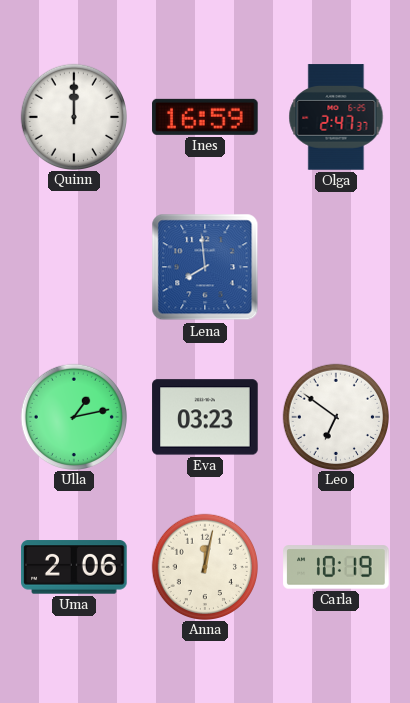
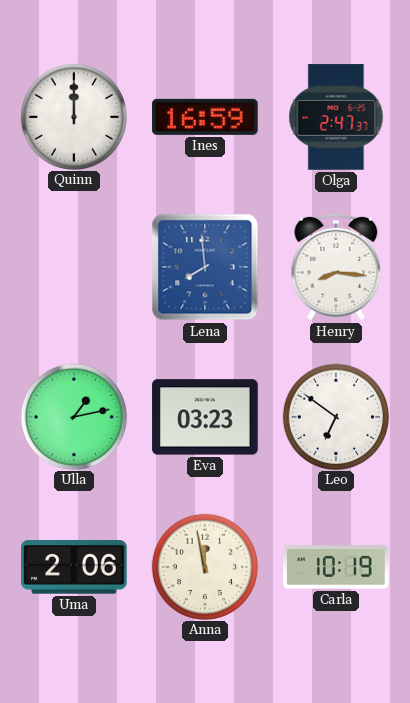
Henry: none -> 8:16
Anna: 12:02 -> 11:58
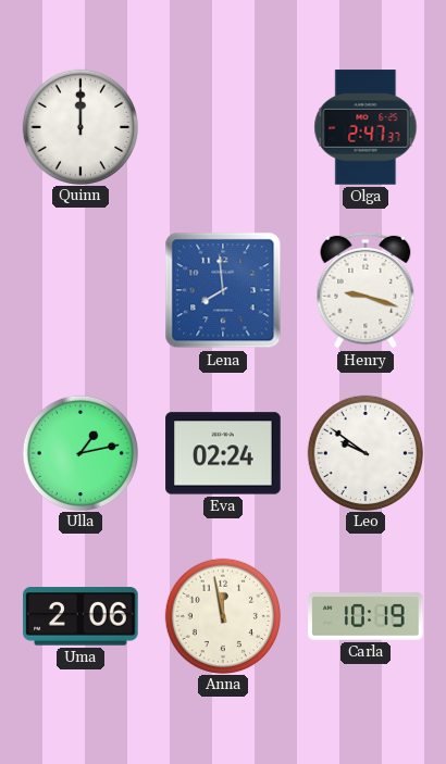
Ines: 16:59 -> none
Henry: 8:16 -> 9:18
Eva: 03:23 -> 02:24
Leo: 6:51 -> 9:51
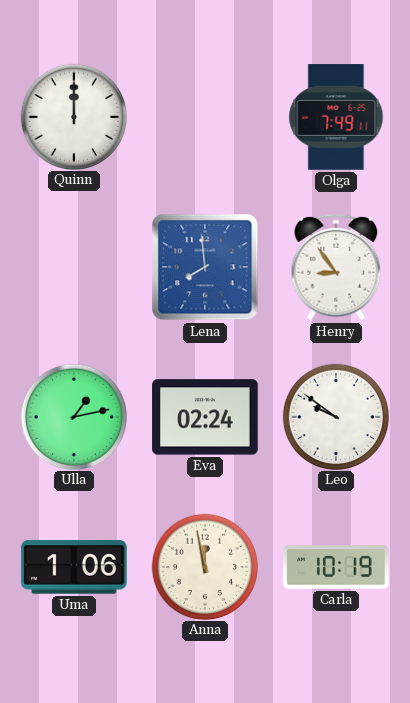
Olga: 2:47 -> 7:49
Henry: 9:18 -> 8:54
Uma: 2:06 -> 1:06
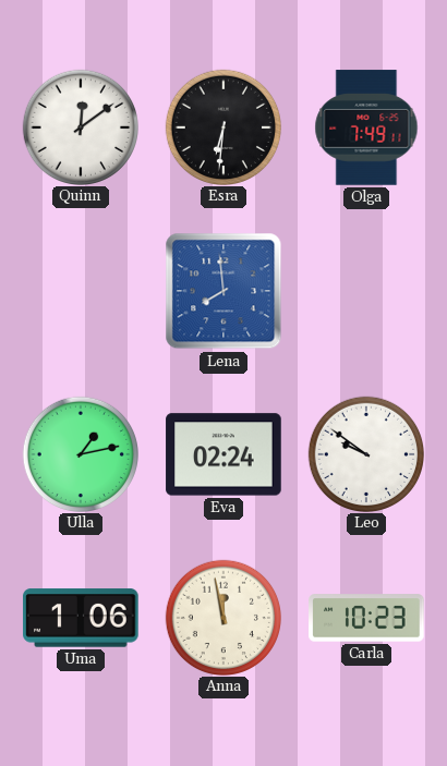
Quinn: 12:00 -> 12:09
Esra: none -> 6:31
Henry: 8:54 -> none
Carla: 10:19 -> 10:23
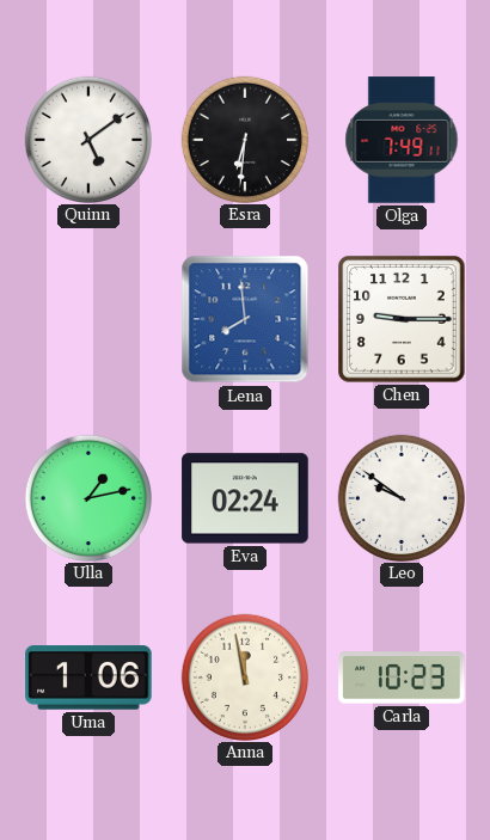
Quinn: 12:09 -> 5:09
Chen: none -> 9:15
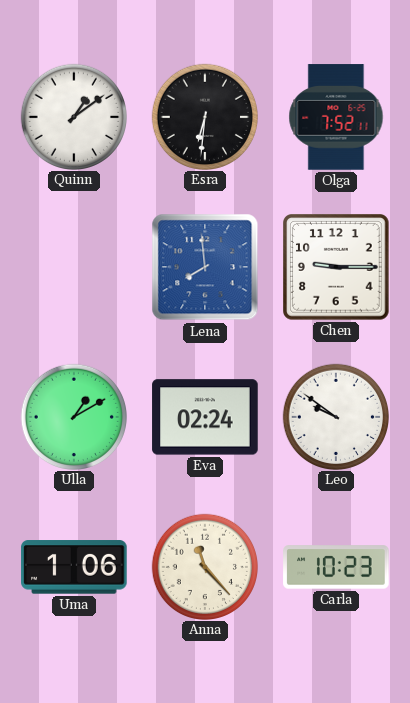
Quinn: 5:09 -> 1:09
Olga: 7:49 -> 7:52
Ulla: 1:13 -> 1:10
Anna: 11:58 -> 11:23
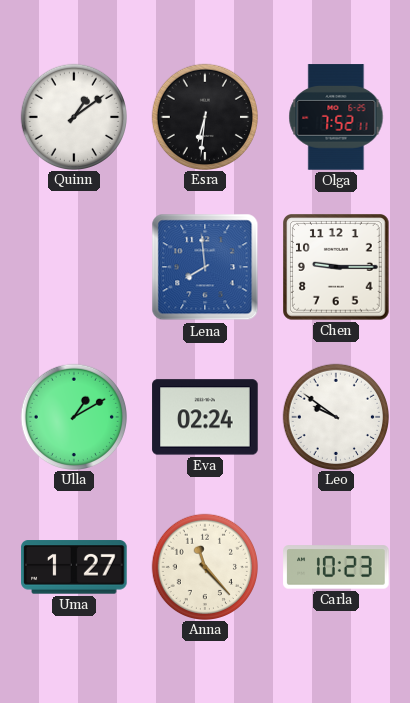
Uma: 1:06 -> 1:27
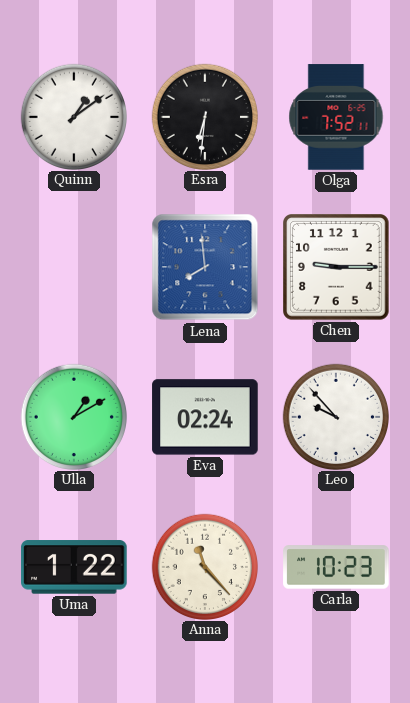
Leo: 9:51 -> 9:53
Uma: 1:27 -> 1:22
